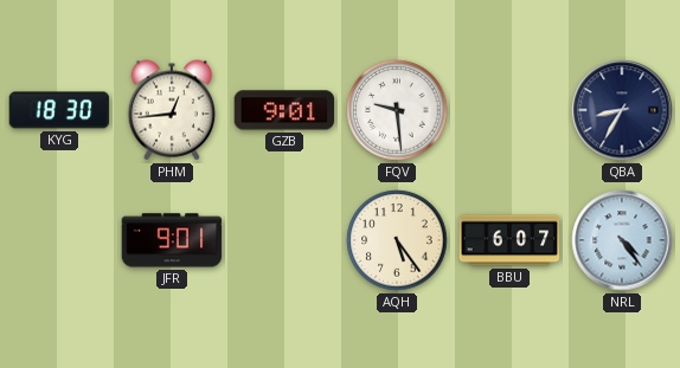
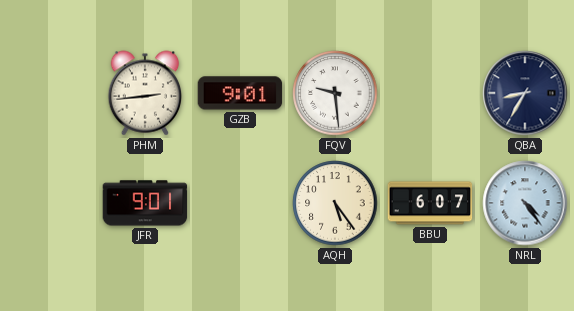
KYG: 18:30 -> none
PHM: 12:44 -> 2:44
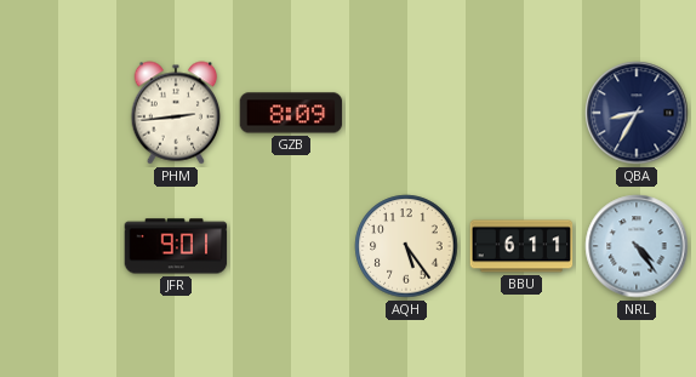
GZB: 9:01 -> 8:09
FQV: 9:29 -> none
BBU: 6:07 -> 6:11
